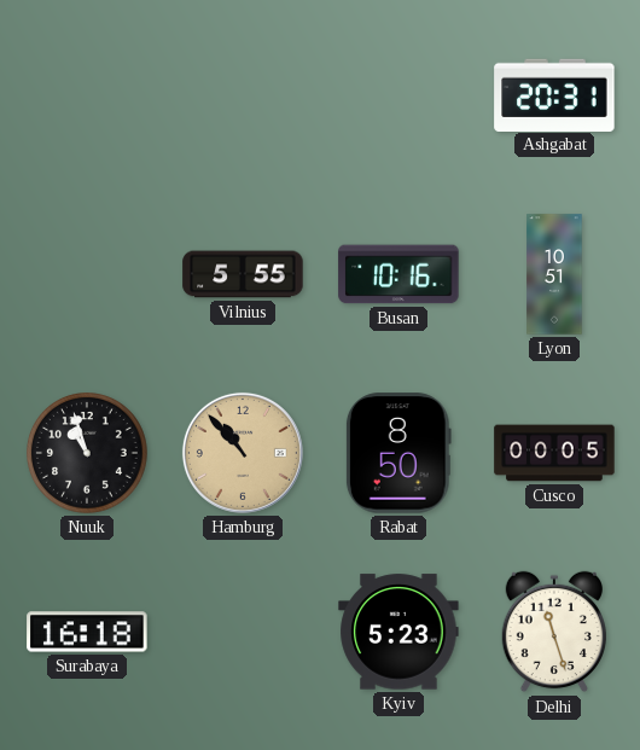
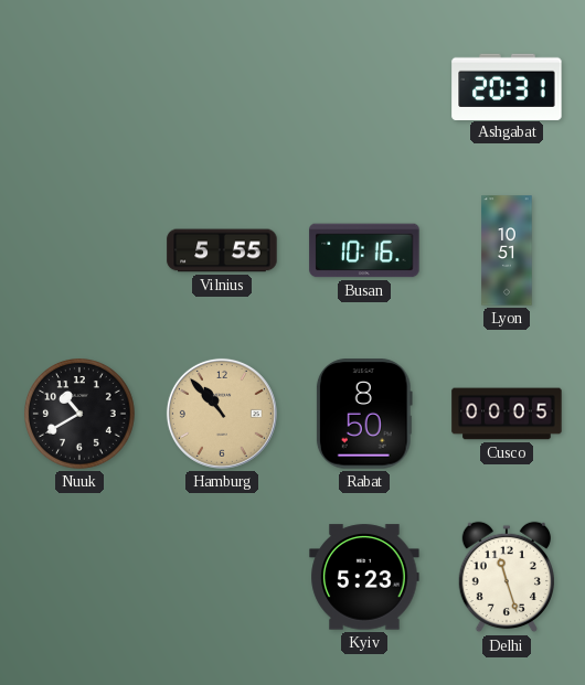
Nuuk: 10:57 -> 10:40
Surabaya: 16:18 -> none
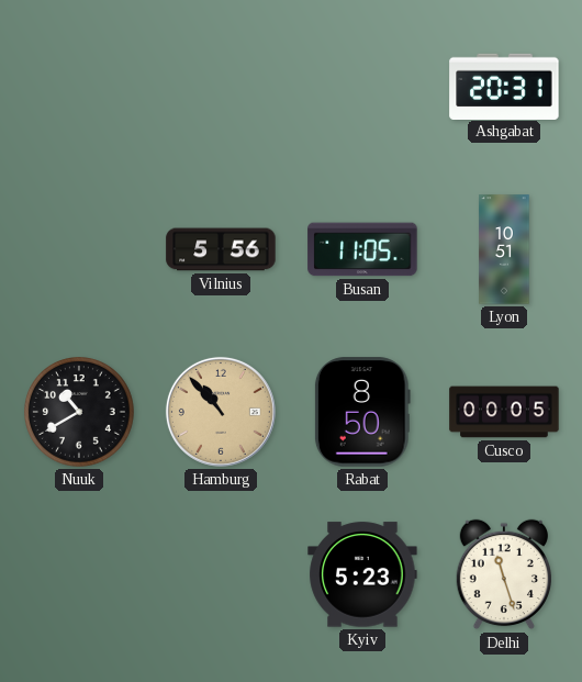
Vilnius: 5:55 -> 5:56
Busan: 10:16 -> 11:05
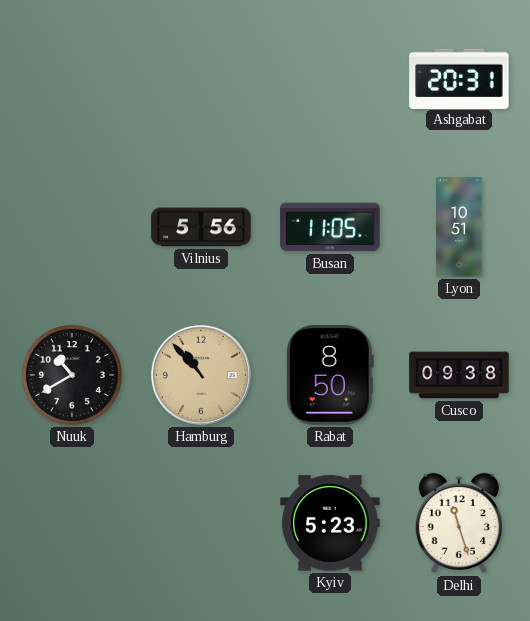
Cusco: 00:05 -> 09:38
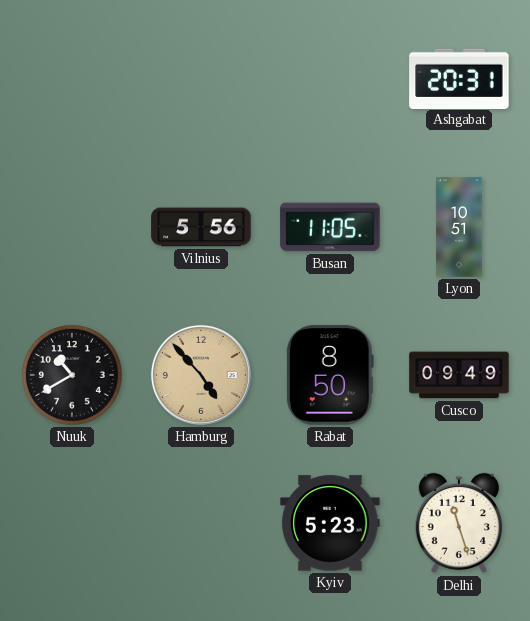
Hamburg: 10:53 -> 4:53
Cusco: 09:38 -> 09:49
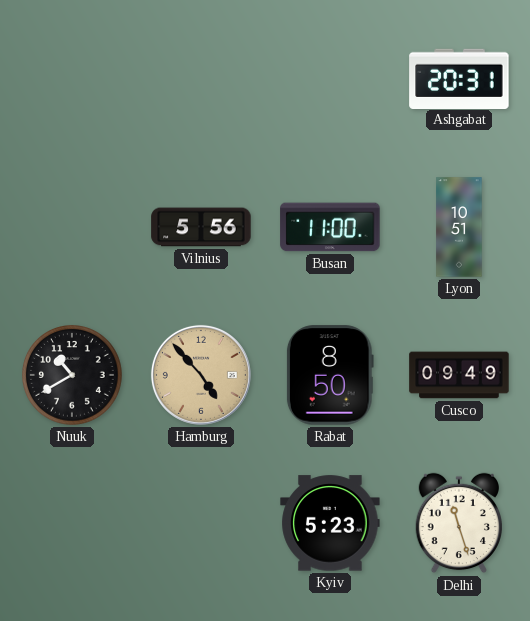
Busan: 11:05 -> 11:00
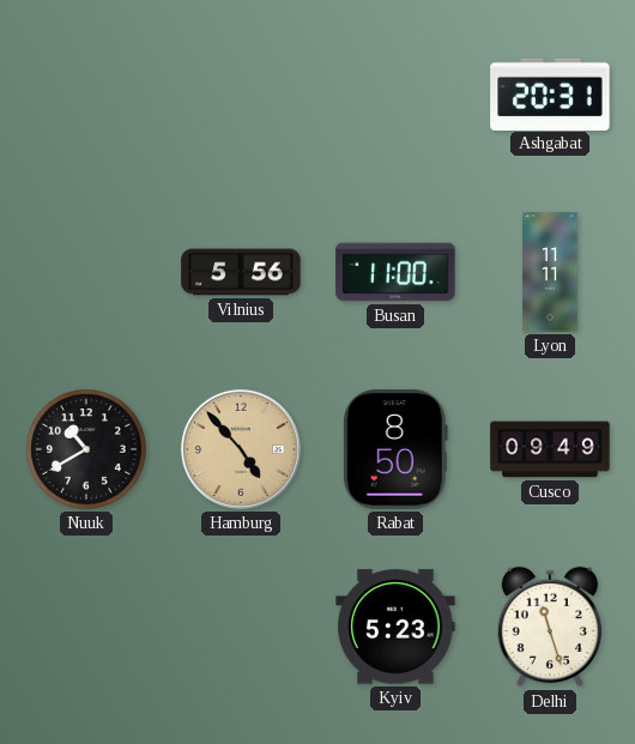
Lyon: 10:51 -> 11:11
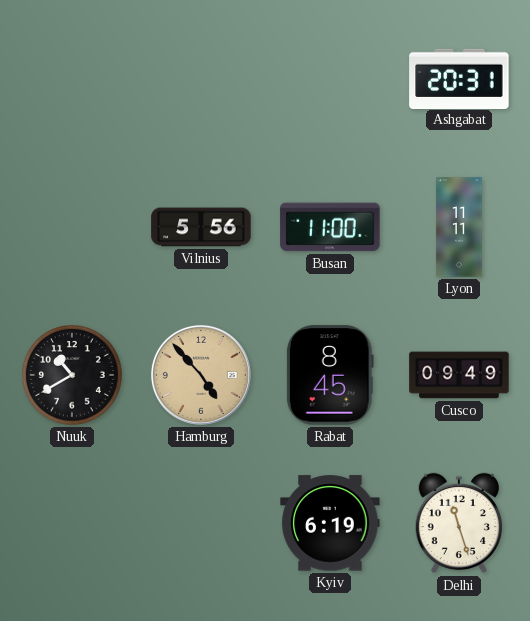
Rabat: 8:50 -> 8:45
Kyiv: 5:23 -> 6:19
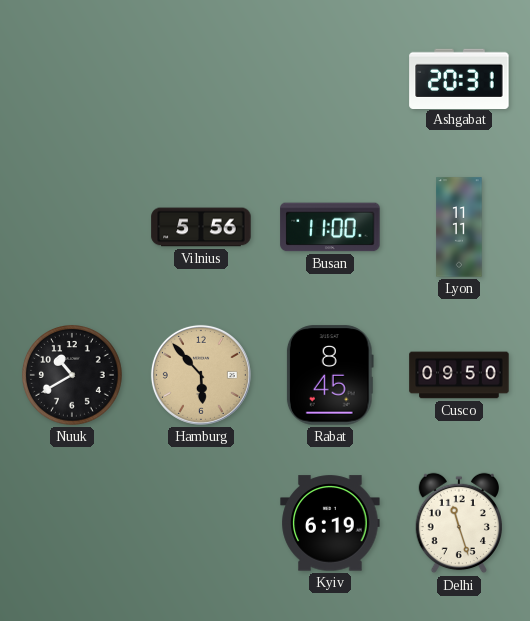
Hamburg: 4:53 -> 5:53
Cusco: 09:49 -> 09:50
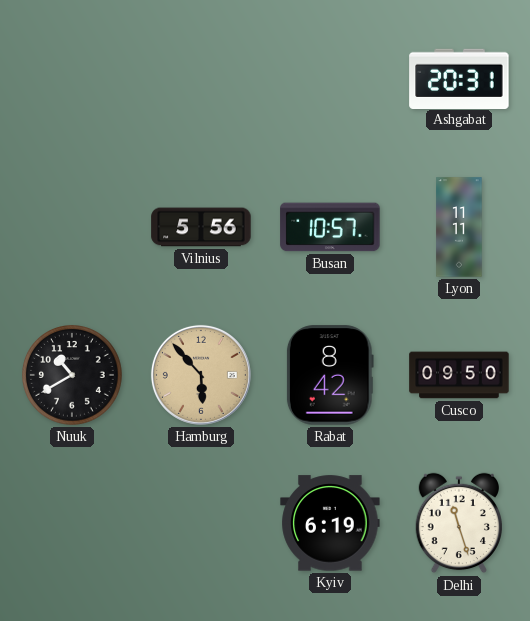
Busan: 11:00 -> 10:57
Rabat: 8:45 -> 8:42
